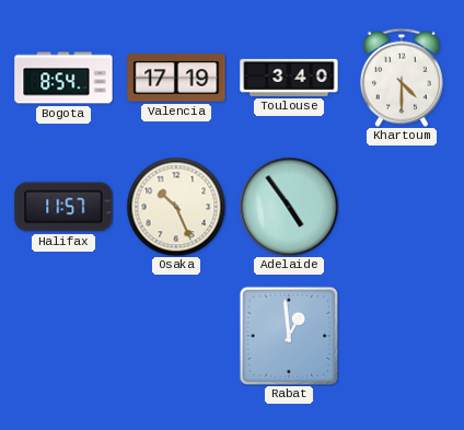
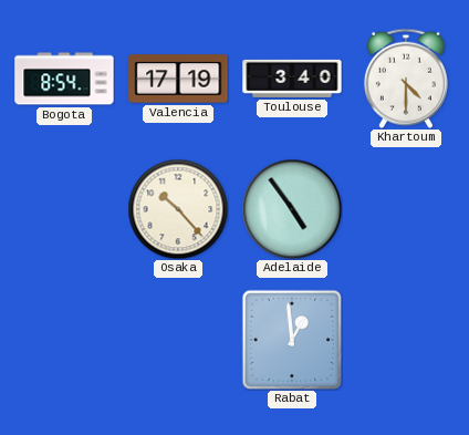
Halifax: 11:57 -> none
Osaka: 10:26 -> 10:23
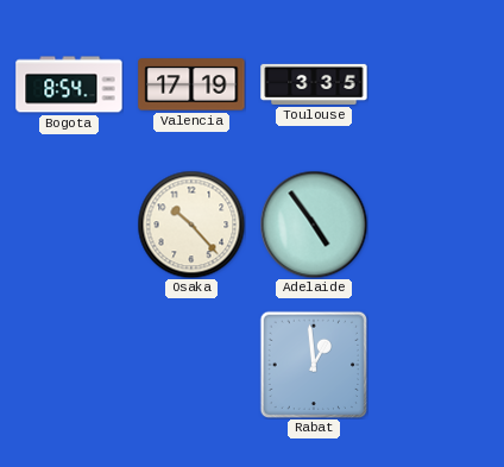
Toulouse: 3:40 -> 3:35
Khartoum: 4:30 -> none
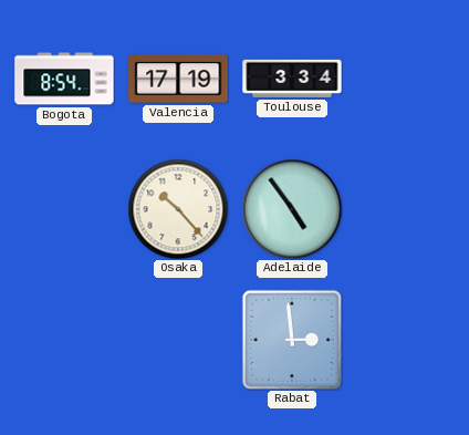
Toulouse: 3:35 -> 3:34
Rabat: 12:59 -> 2:59
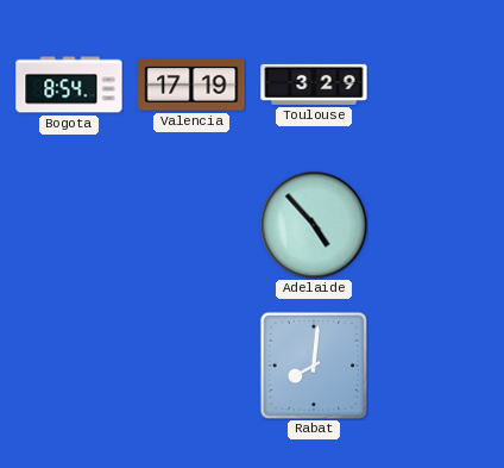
Toulouse: 3:34 -> 3:29
Osaka: 10:23 -> none
Adelaide: 4:54 -> 4:53
Rabat: 2:59 -> 8:01
